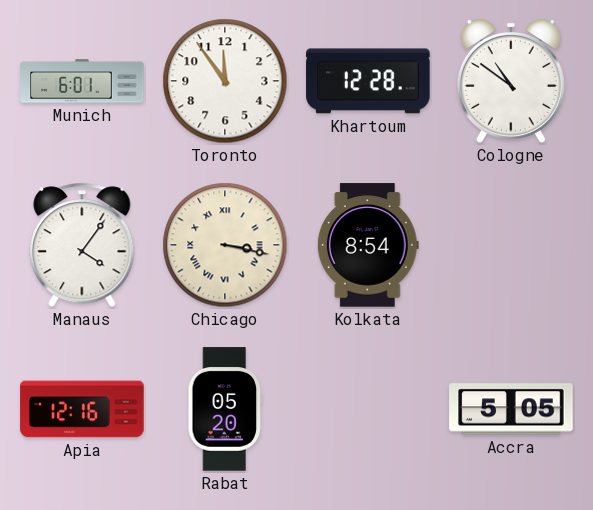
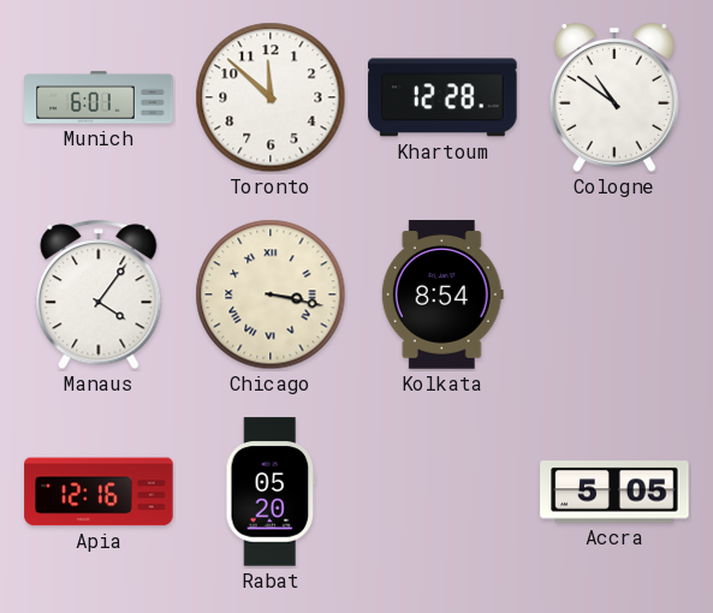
Toronto: 11:54 -> 11:52
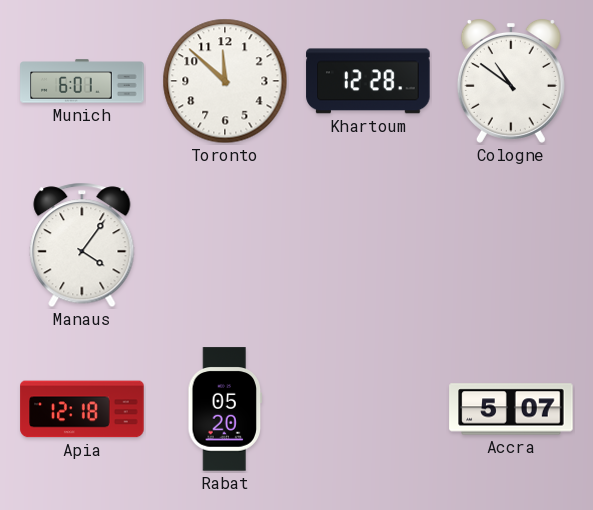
Chicago: 3:17 -> none
Kolkata: 8:54 -> none
Apia: 12:16 -> 12:18
Accra: 5:05 -> 5:07
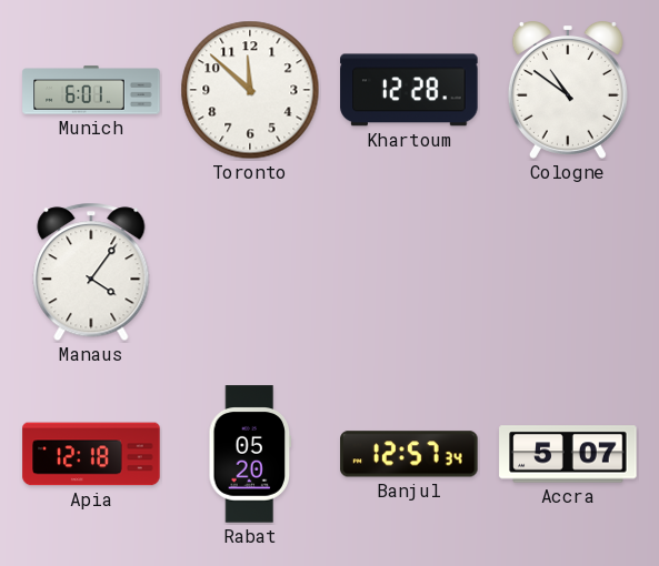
Banjul: none -> 12:57
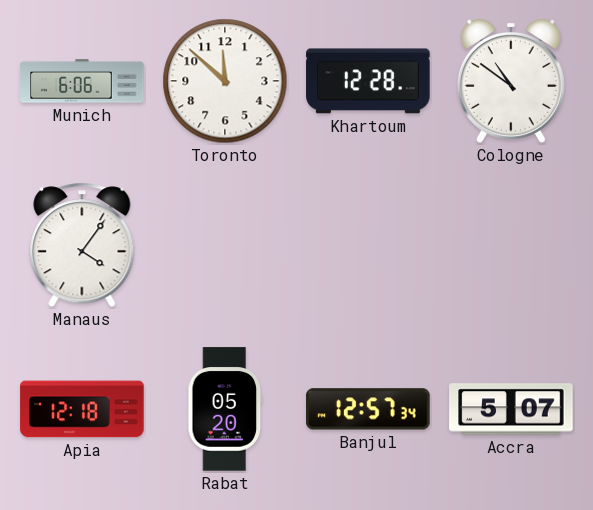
Munich: 6:01 -> 6:06
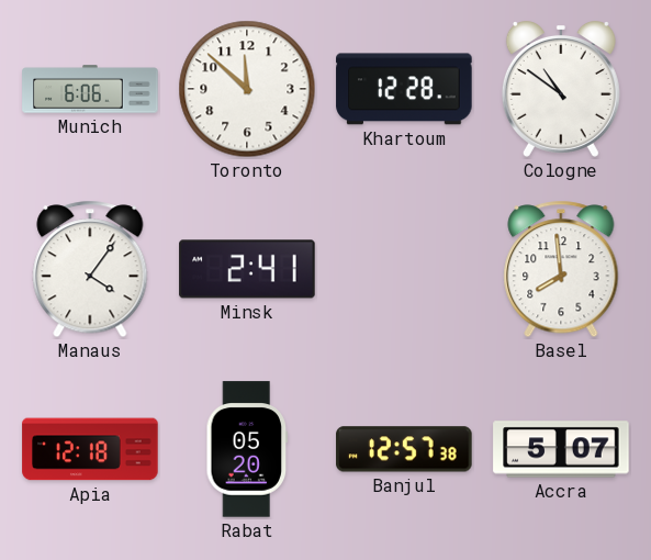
Minsk: none -> 2:41
Basel: none -> 7:59
Banjul: 12:57:34 -> 12:57:38
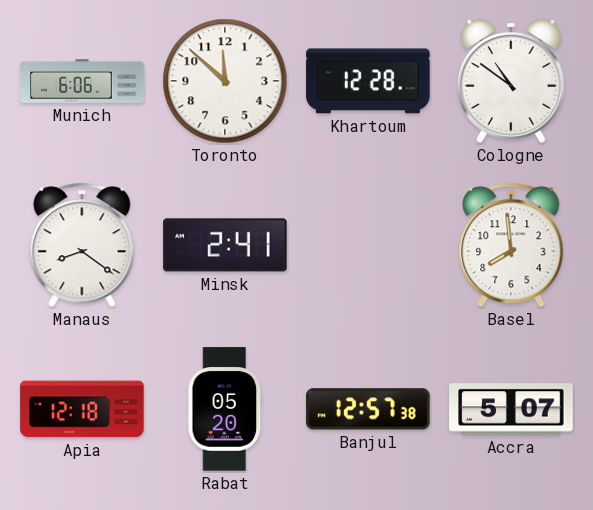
Manaus: 4:06 -> 8:21
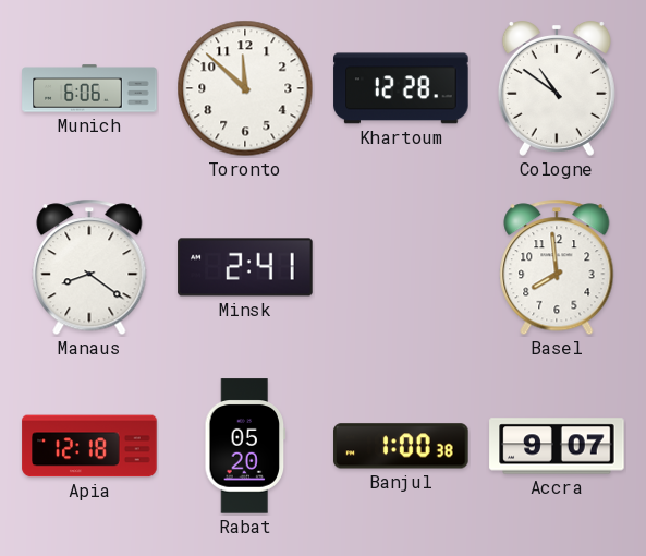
Banjul: 12:57 -> 1:00
Accra: 5:07 -> 9:07
